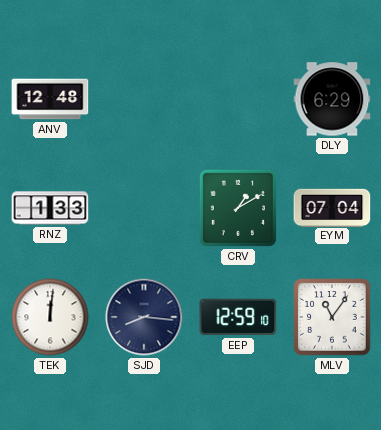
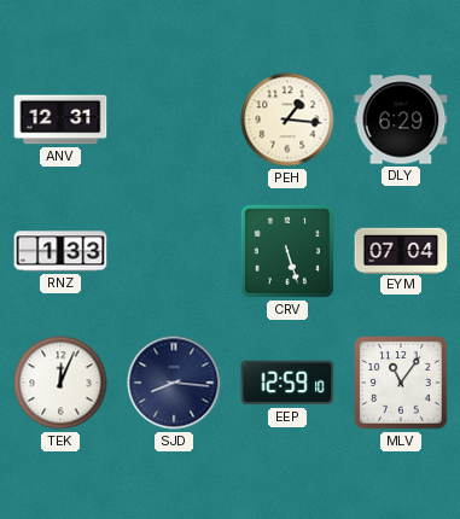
ANV: 12:48 -> 12:31
PEH: none -> 1:16
CRV: 1:10 -> 5:27
TEK: 12:01 -> 12:04
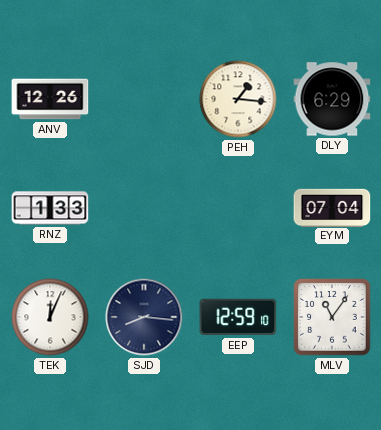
ANV: 12:31 -> 12:26
CRV: 5:27 -> none
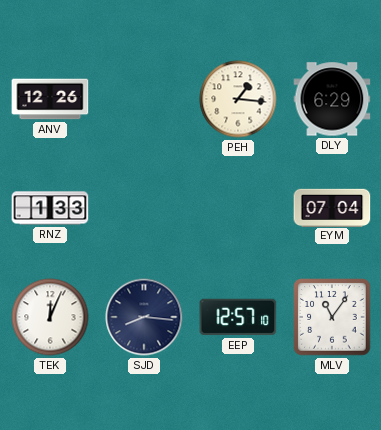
EEP: 12:59 -> 12:57
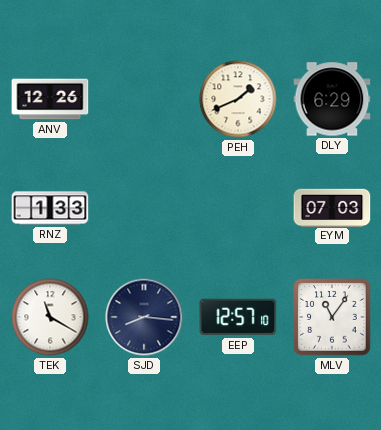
PEH: 1:16 -> 1:41
EYM: 07:04 -> 07:03
TEK: 12:04 -> 11:20
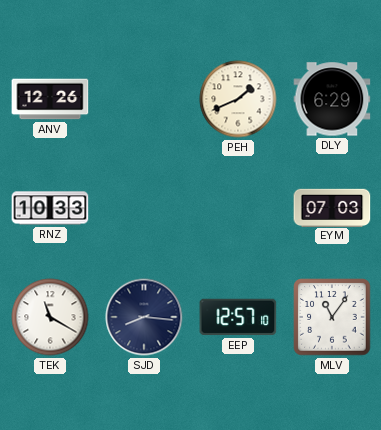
RNZ: 1:33 -> 10:33
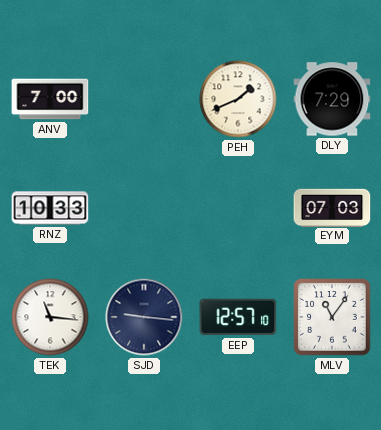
ANV: 12:26 -> 7:00
DLY: 6:29 -> 7:29
TEK: 11:20 -> 11:16
SJD: 8:16 -> 9:16
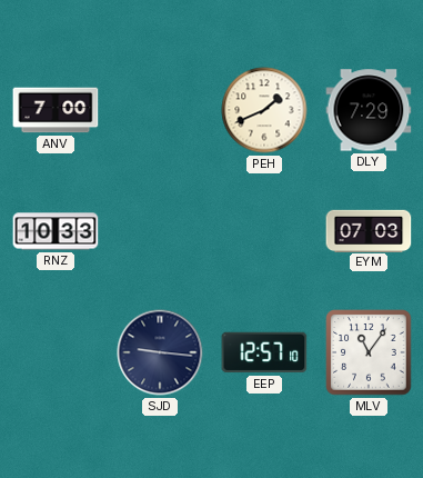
TEK: 11:16 -> none
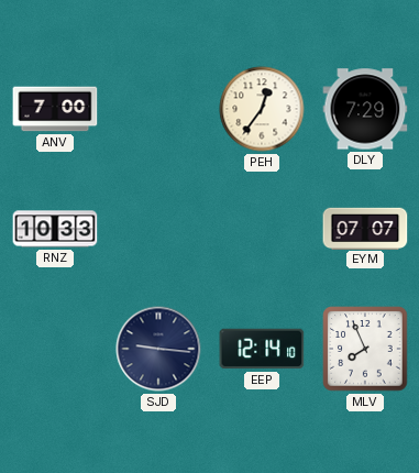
PEH: 1:41 -> 12:36
EYM: 07:03 -> 07:07
EEP: 12:57 -> 12:14
MLV: 11:06 -> 7:56
